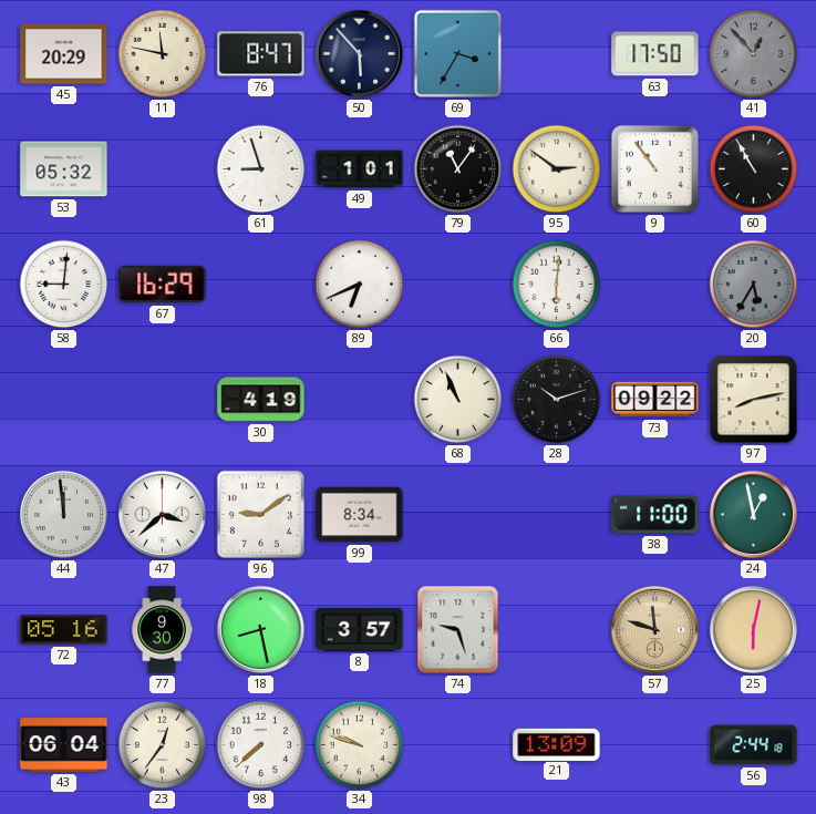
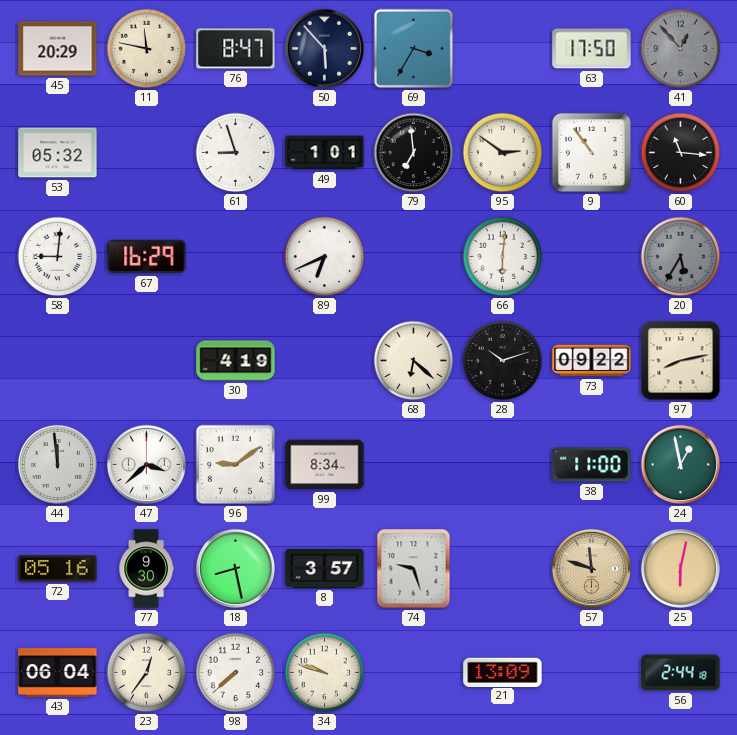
79: 11:06 -> 6:59
60: 10:55 -> 11:16
68: 10:56 -> 6:22
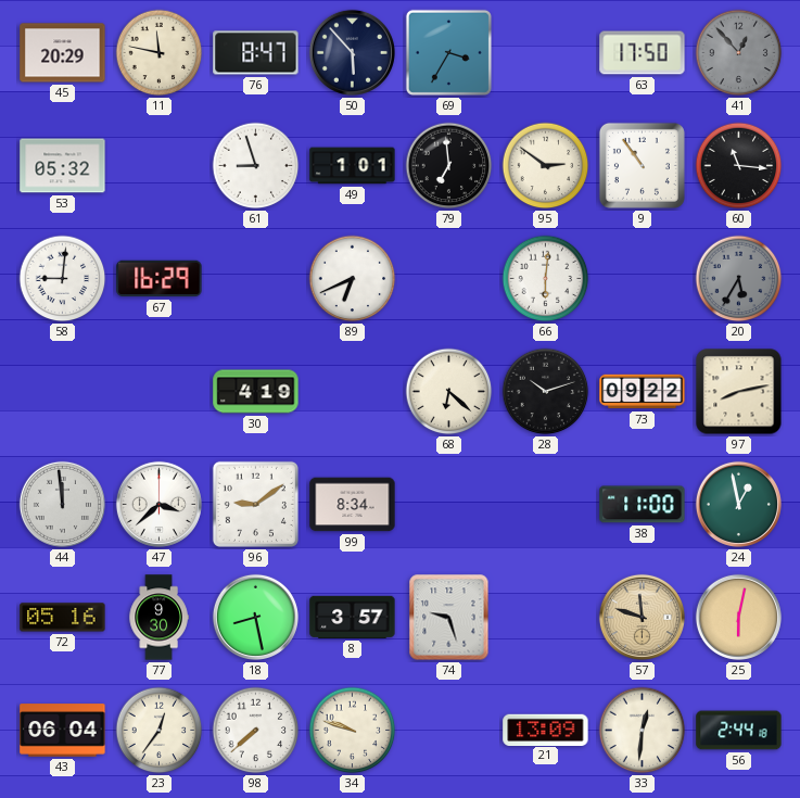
33: none -> 12:31
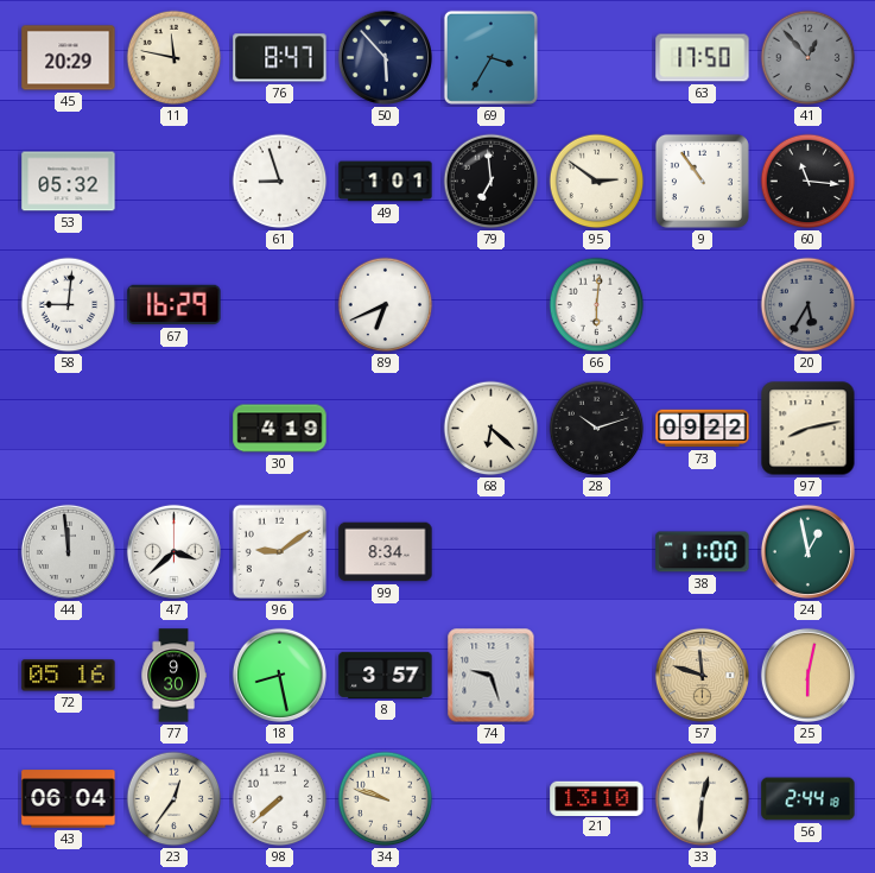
21: 13:09 -> 13:10
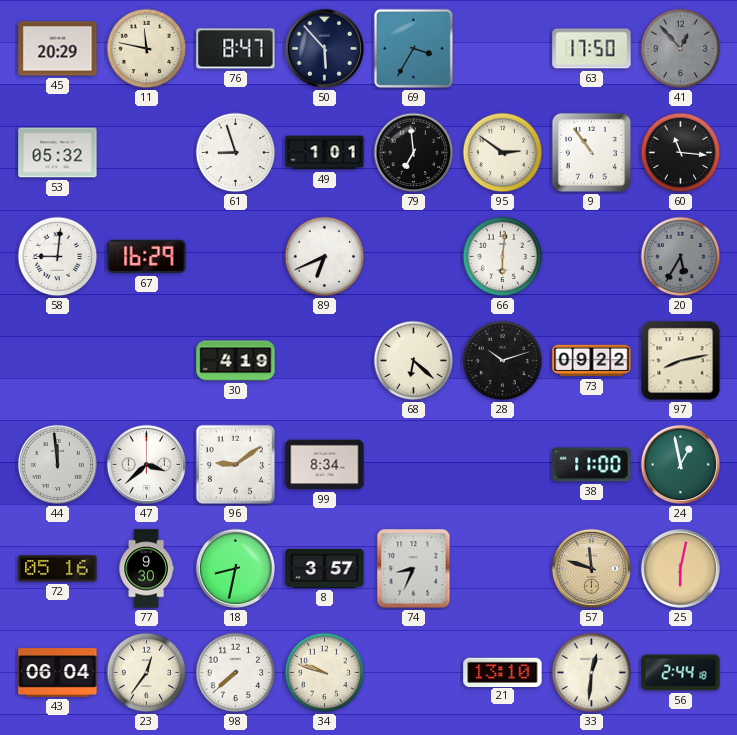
18: 8:28 -> 8:32
74: 9:27 -> 8:34
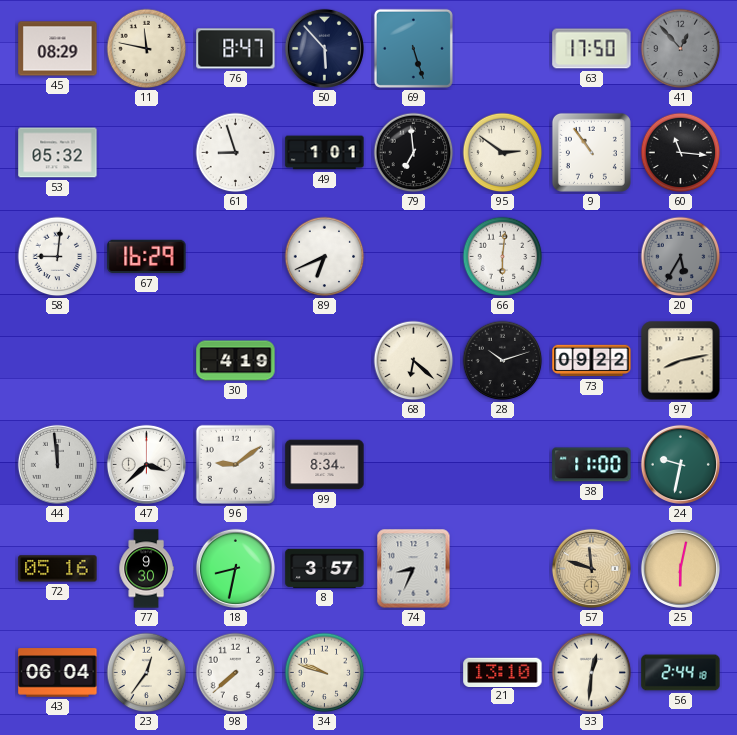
45: 20:29 -> 08:29
69: 3:35 -> 5:27
24: 12:58 -> 9:32
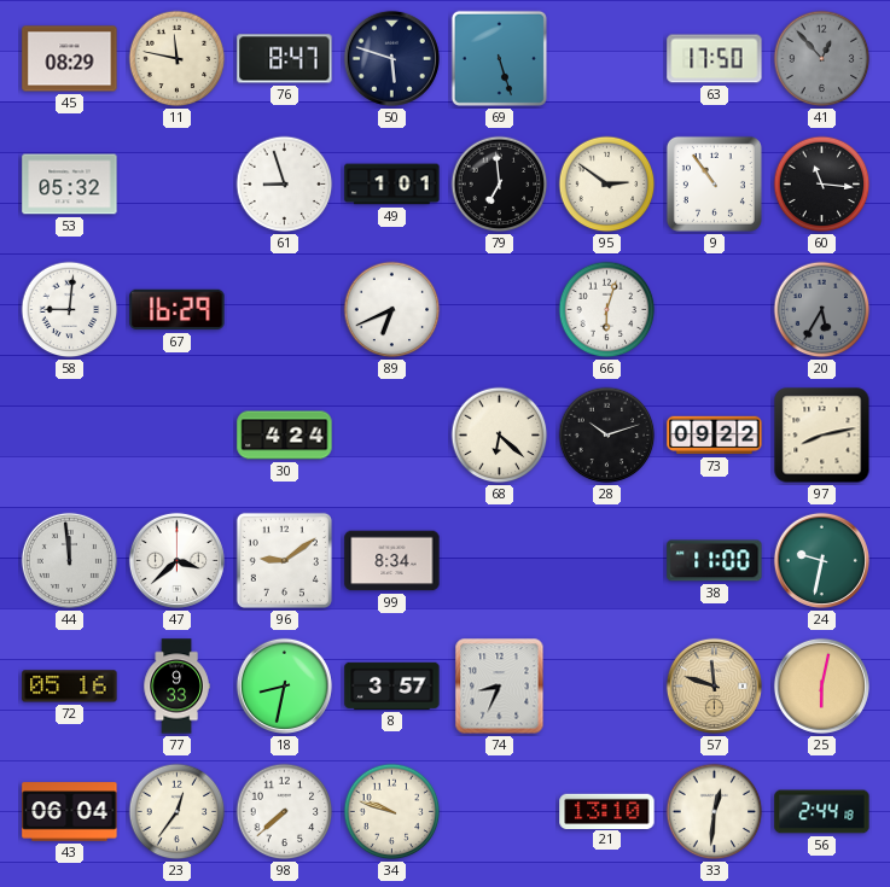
50: 5:53 -> 5:48
66: 6:01 -> 6:03
30: 4:19 -> 4:24
77: 9:30 -> 9:33
